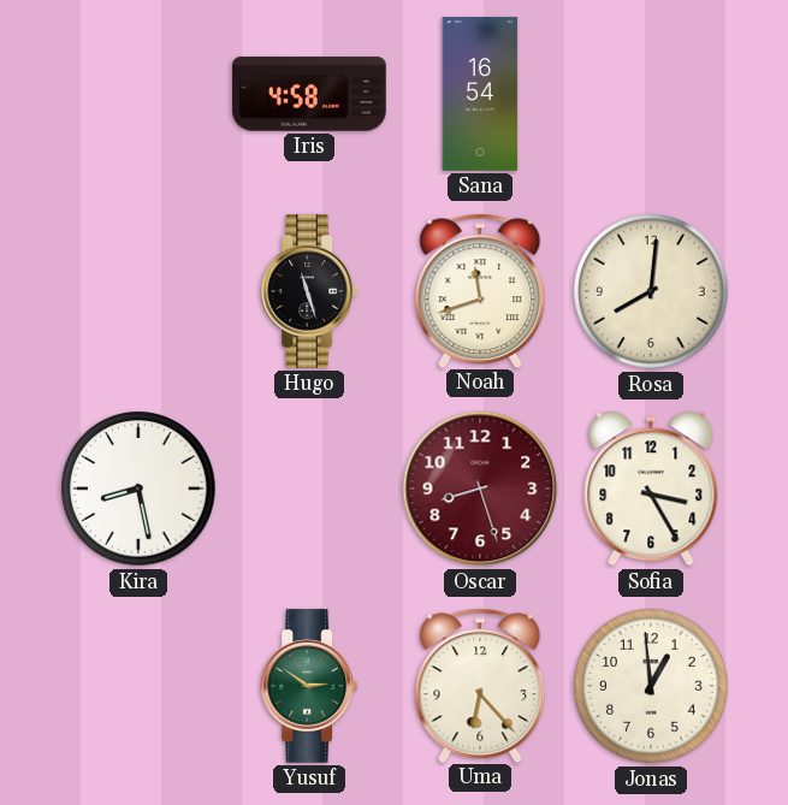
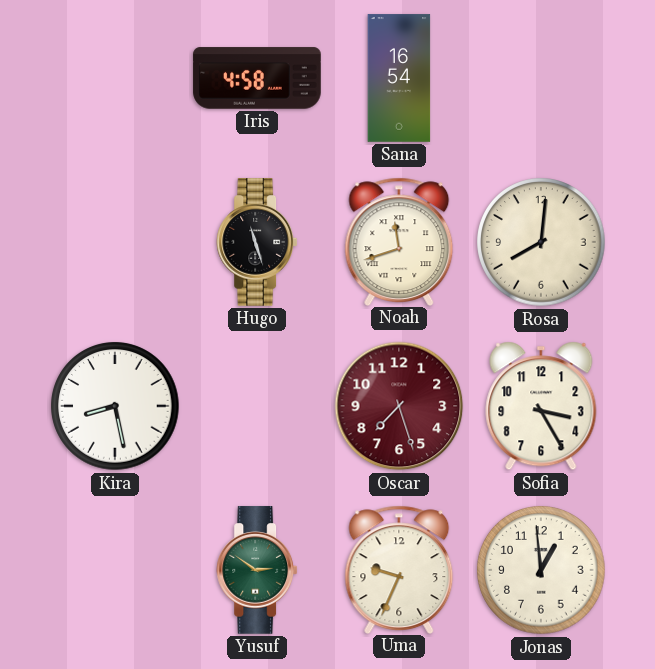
Oscar: 8:27 -> 7:27
Uma: 6:23 -> 9:34
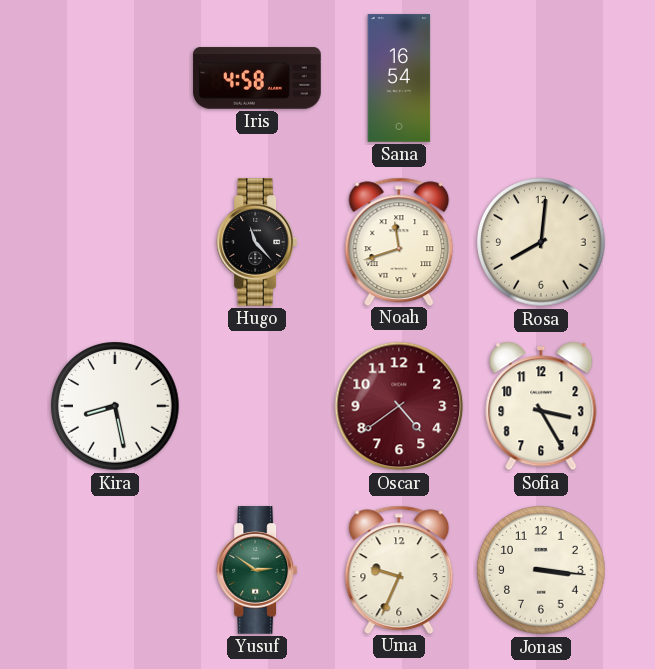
Hugo: 11:27 -> 11:23
Oscar: 7:27 -> 4:39
Jonas: 12:59 -> 3:16
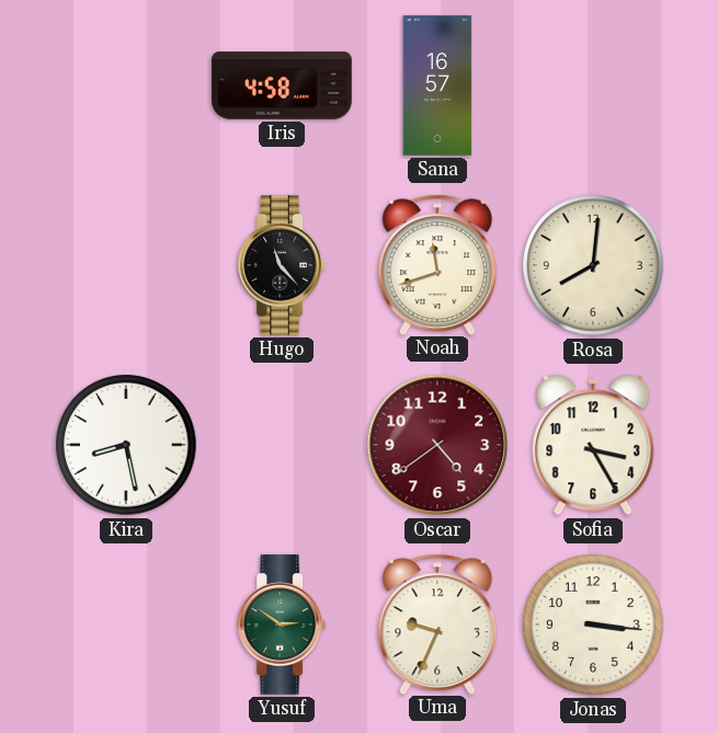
Sana: 16:54 -> 16:57
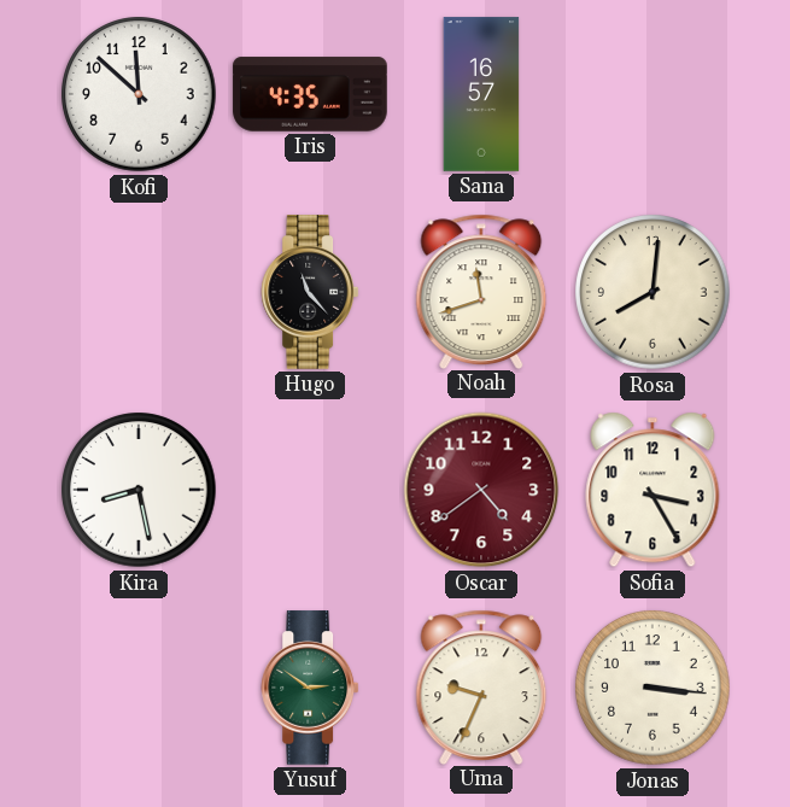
Kofi: none -> 11:52
Iris: 4:58 -> 4:35
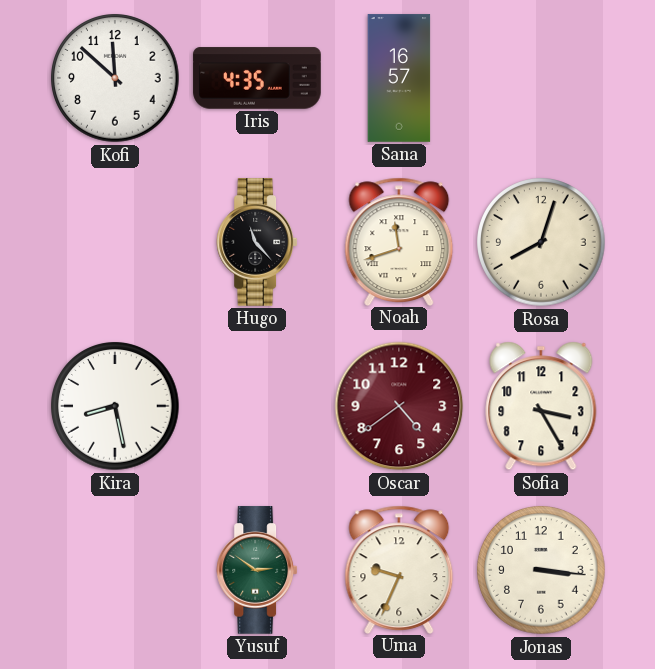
Rosa: 8:01 -> 8:03
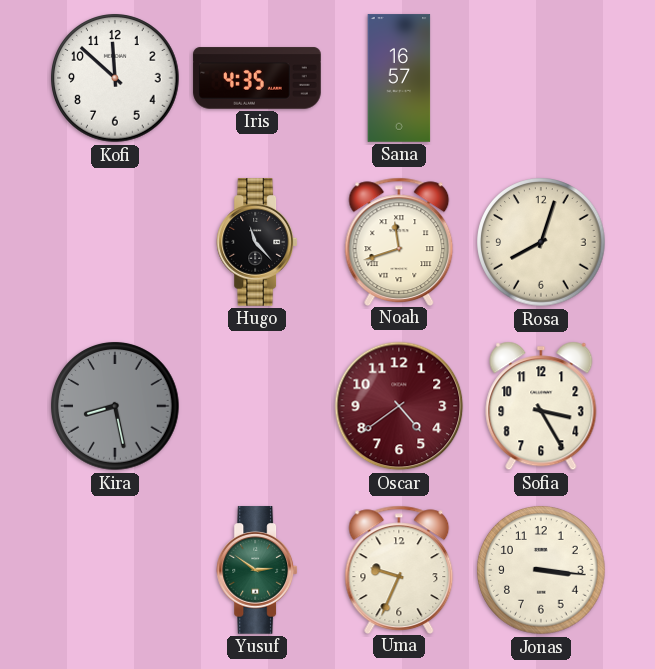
Kira dial: white -> grey
